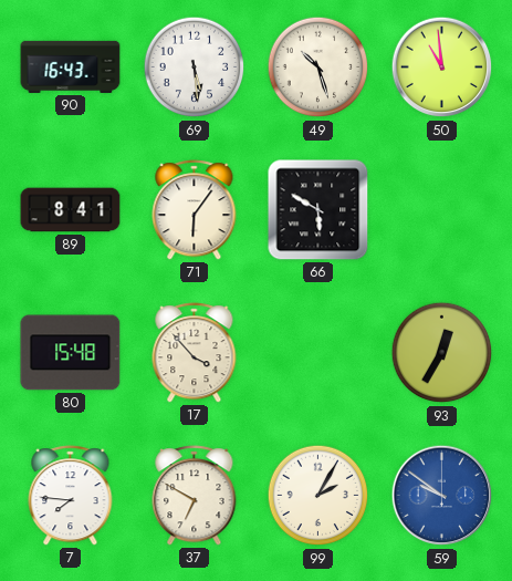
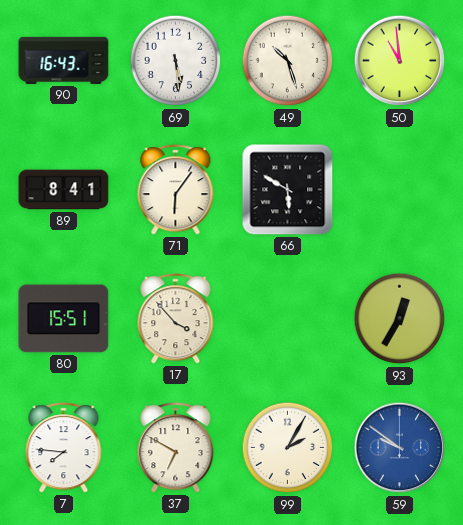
80: 15:48 -> 15:51
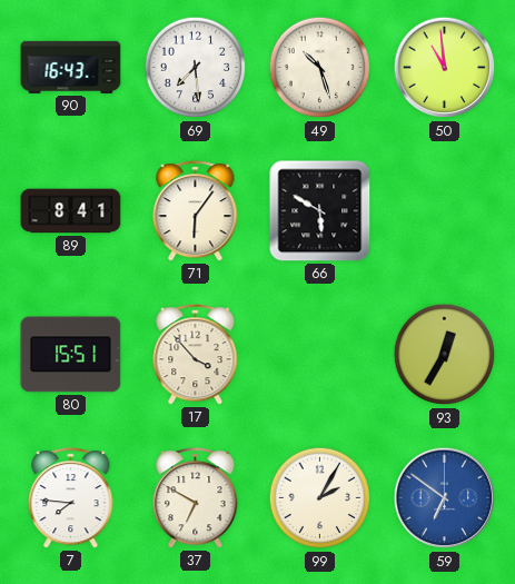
69: 5:29 -> 7:29
59: 9:51 -> 6:51
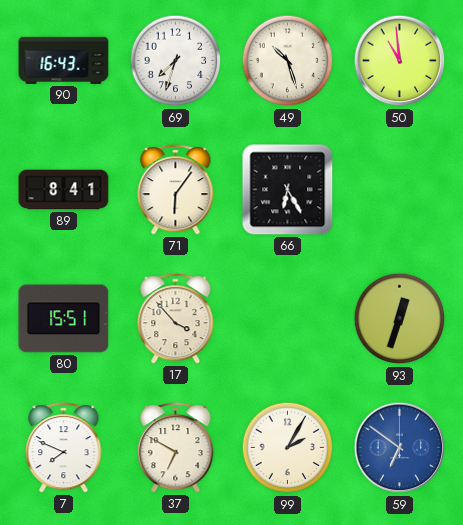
69: 7:29 -> 7:33
66: 5:50 -> 6:25
93: 12:35 -> 12:33
7: 7:46 -> 7:49
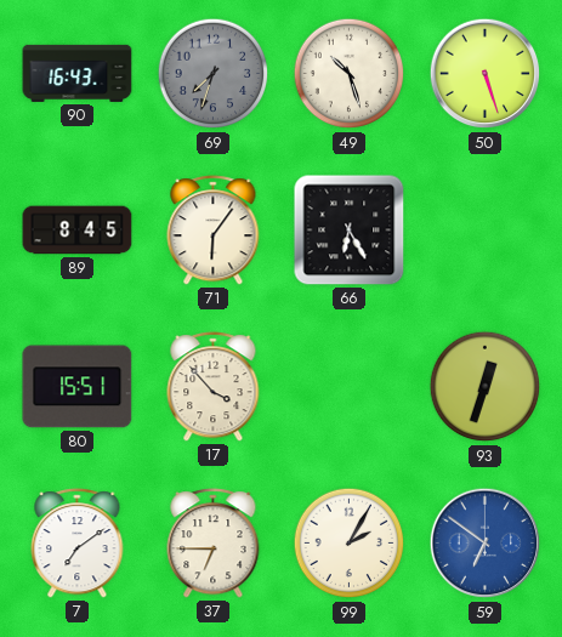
69 dial: white -> grey
50: 10:59 -> 5:27
89: 8:41 -> 8:45
7: 7:49 -> 7:09
37: 6:50 -> 6:45
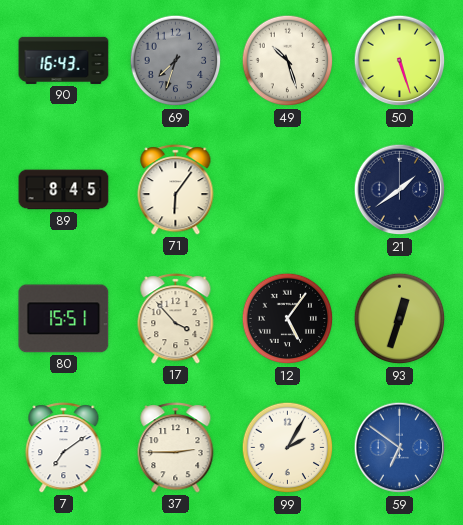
66: 6:25 -> none
21: none -> 1:39
12: none -> 5:06
37: 6:45 -> 2:45
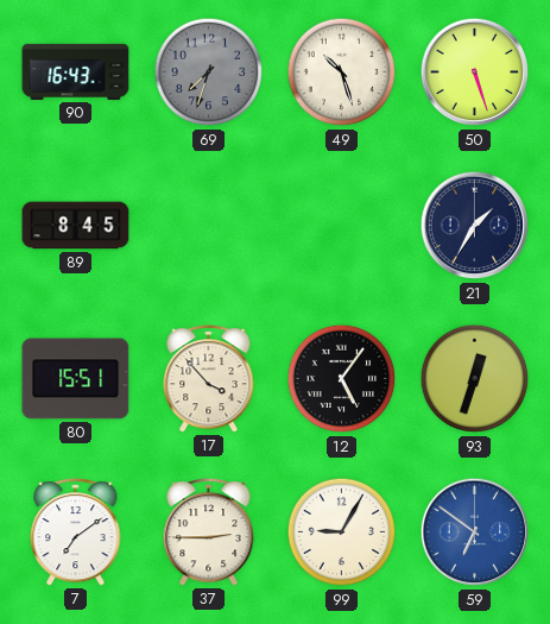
71: 6:06 -> none
21: 1:39 -> 1:35
99: 2:05 -> 9:05
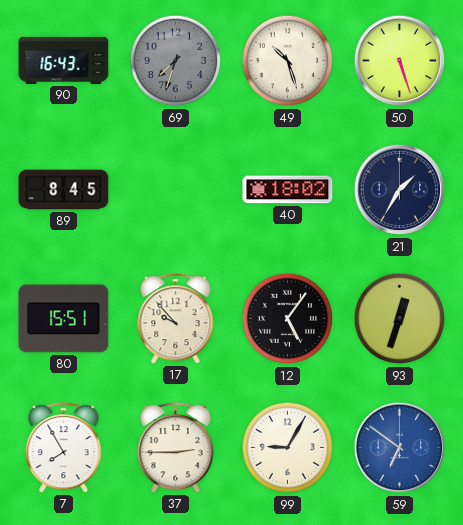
40: none -> 18:02
17: 3:53 -> 9:53
7: 7:09 -> 7:55
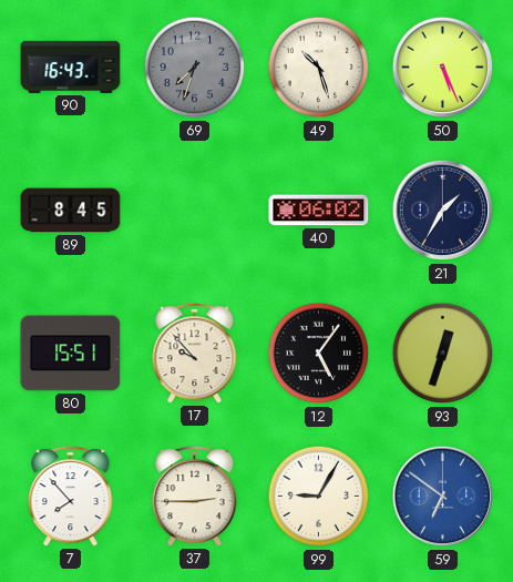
50: 5:27 -> 5:26
40: 18:02 -> 06:02
7: 7:55 -> 7:53
